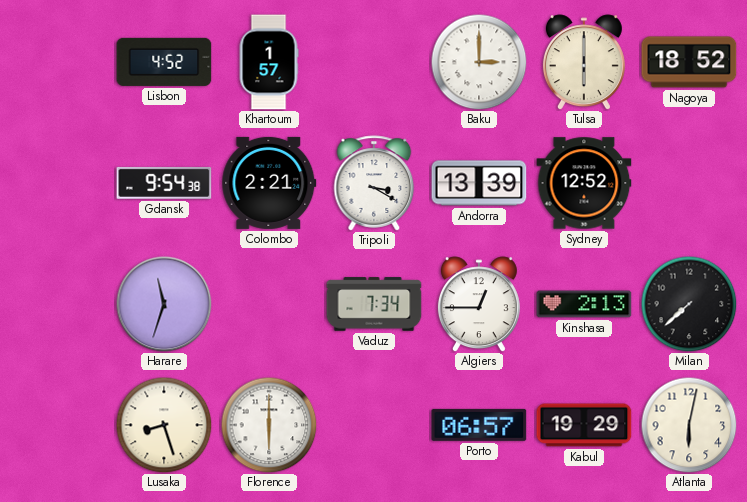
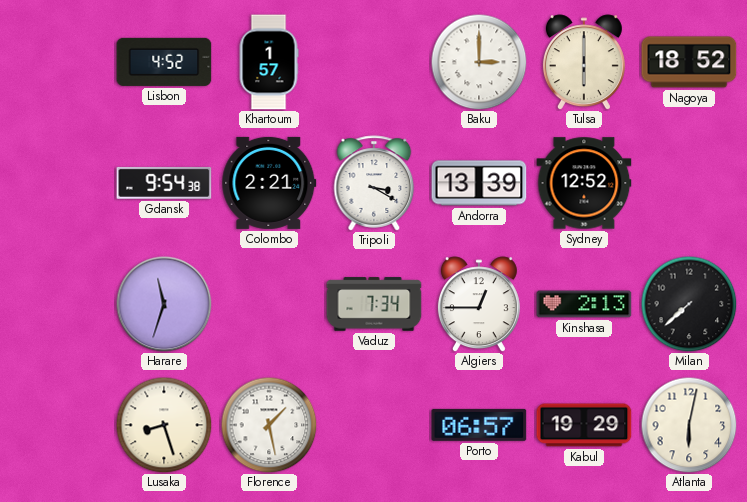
Florence: 6:00 -> 1:28
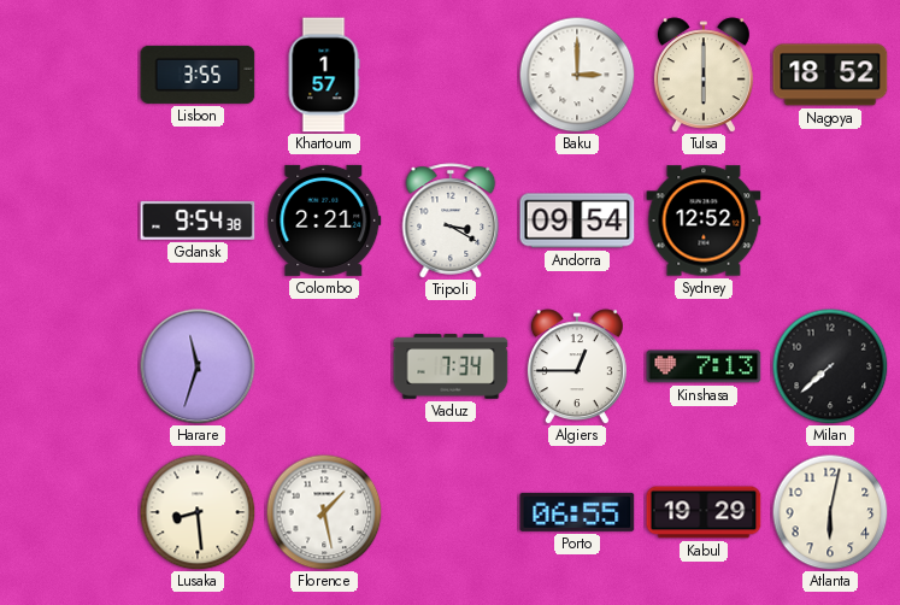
Lisbon: 4:52 -> 3:55
Andorra: 13:39 -> 09:54
Kinshasa: 2:13 -> 7:13
Lusaka: 8:27 -> 8:29
Porto: 06:57 -> 06:55
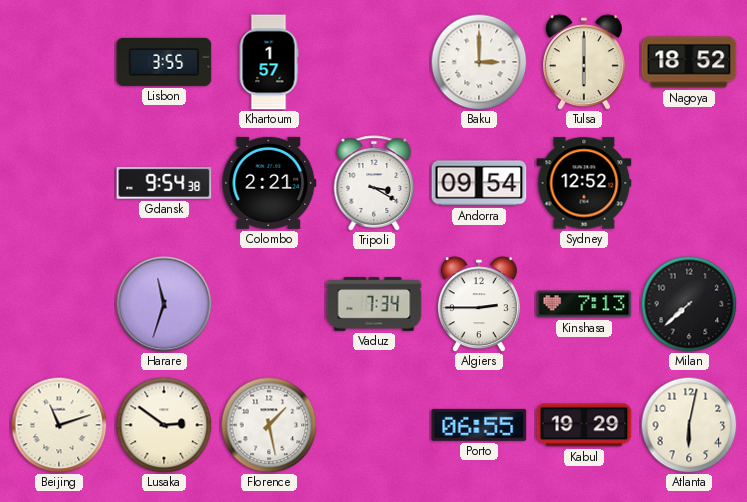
Algiers: 12:45 -> 2:45
Beijing: none -> 11:12
Lusaka: 8:29 -> 2:51
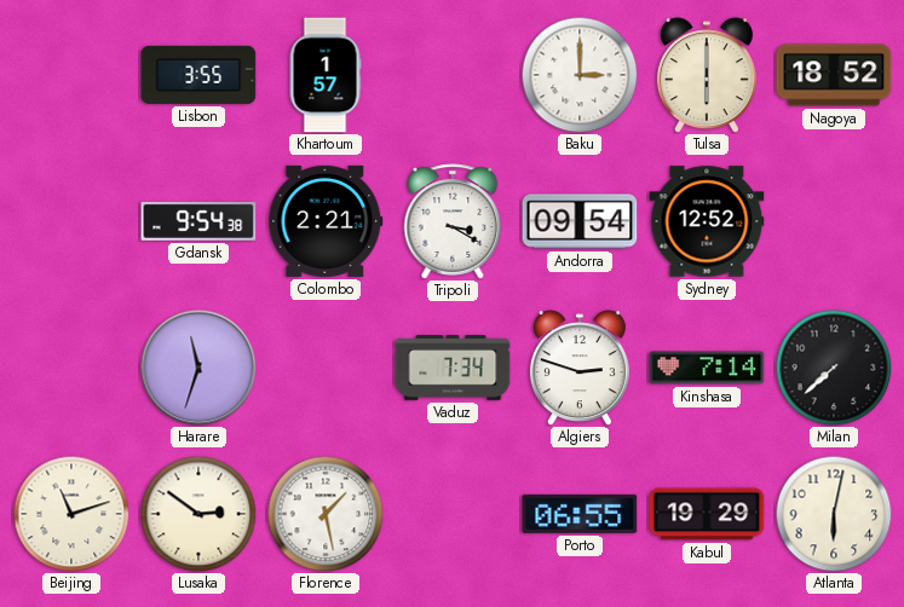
Algiers: 2:45 -> 2:48
Kinshasa: 7:13 -> 7:14
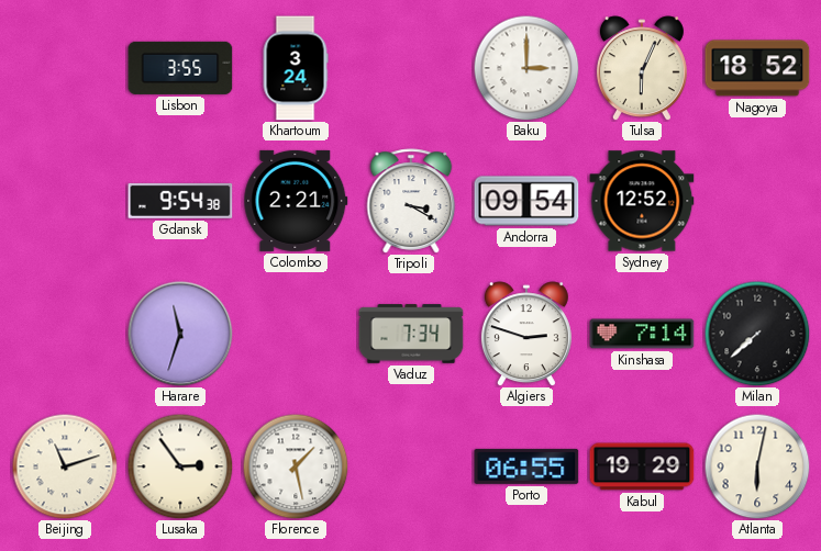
Khartoum: 1:57 -> 3:24
Tulsa: 6:00 -> 6:04
Lusaka: 2:51 -> 2:54
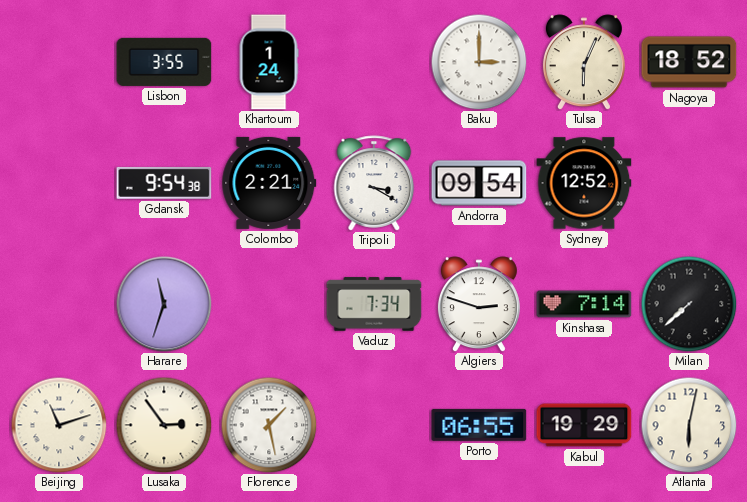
Khartoum: 3:24 -> 1:24
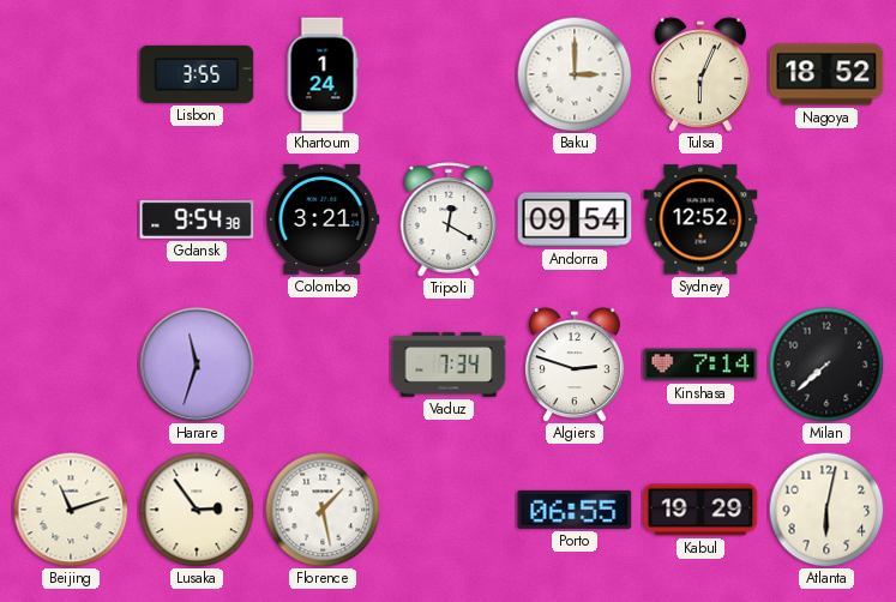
Colombo: 2:21 -> 3:21
Tripoli: 3:20 -> 12:20
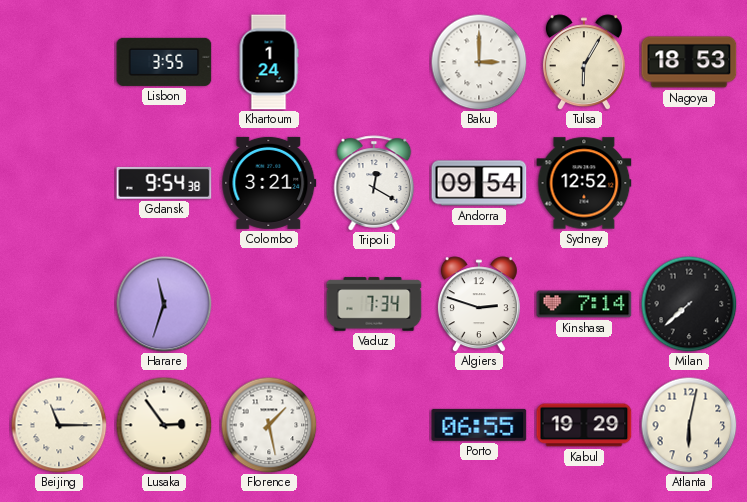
Tulsa: 6:04 -> 6:05
Nagoya: 18:52 -> 18:53
Beijing: 11:12 -> 11:15
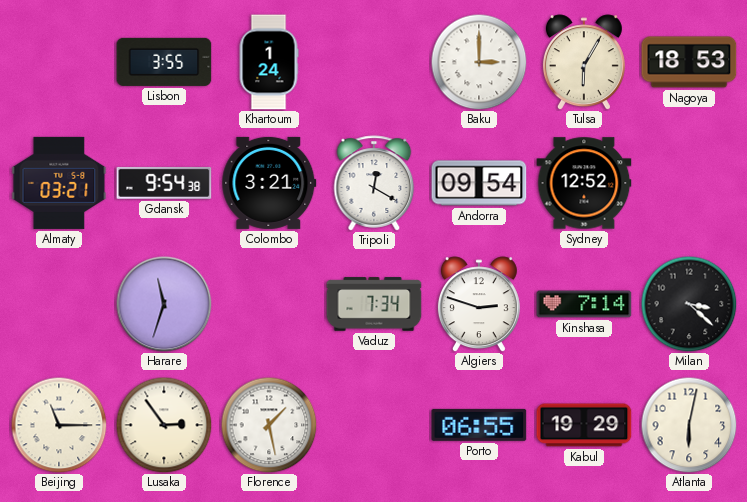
Almaty: none -> 03:21
Milan: 7:38 -> 3:22
